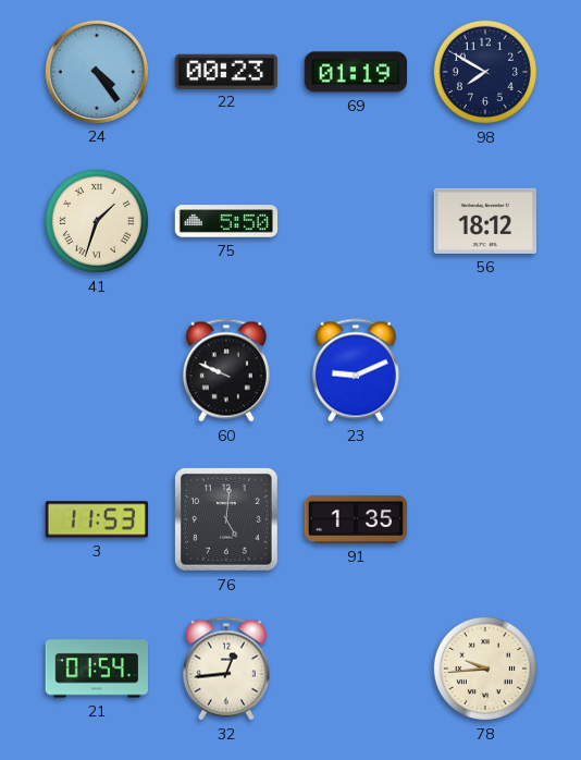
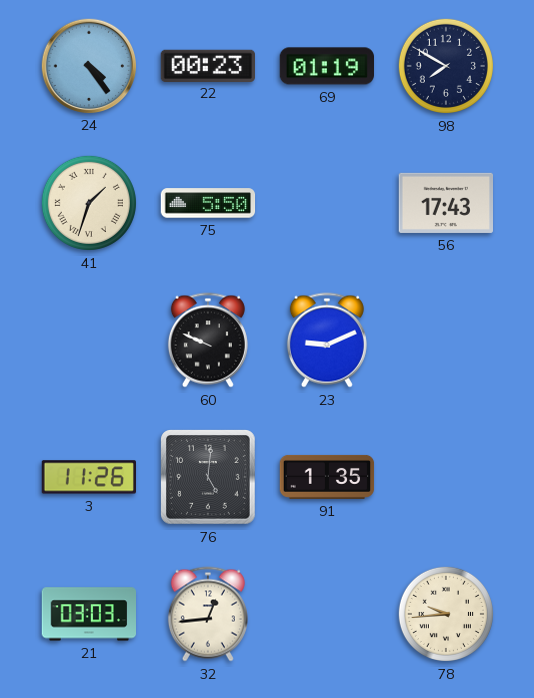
56: 18:12 -> 17:43
3: 11:53 -> 11:26
21: 01:54 -> 03:03
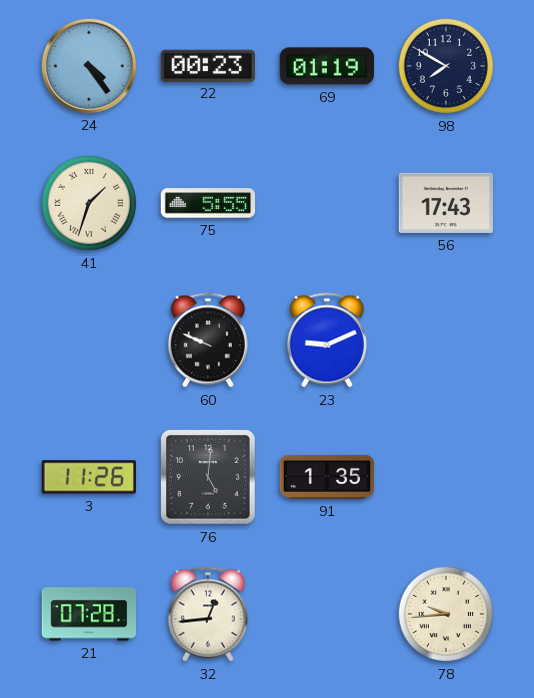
75: 5:50 -> 5:55
21: 03:03 -> 07:28
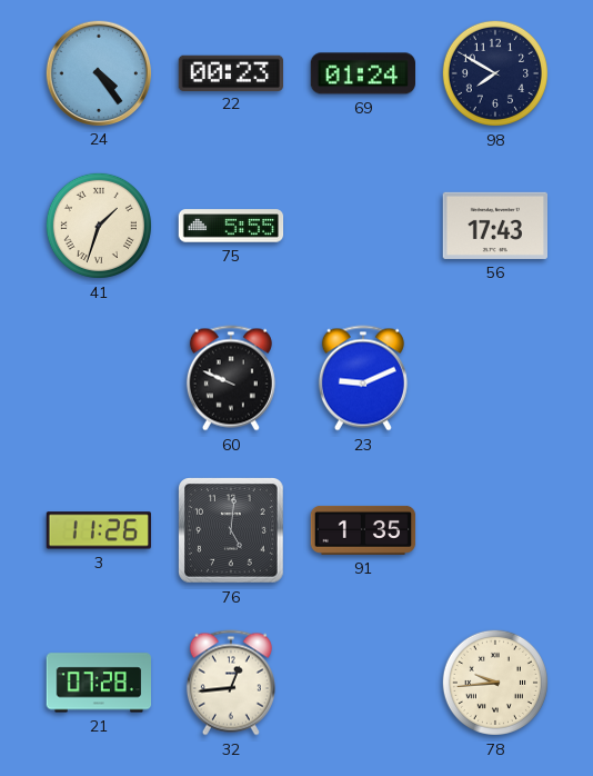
69: 01:19 -> 01:24
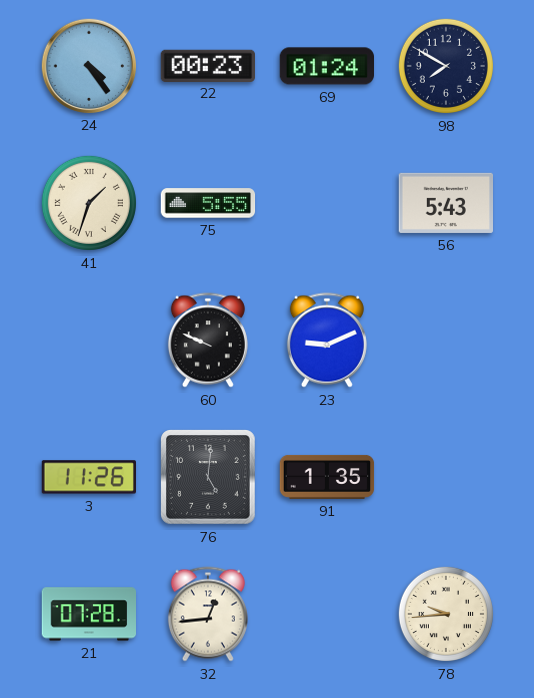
56: 17:43 -> 5:43
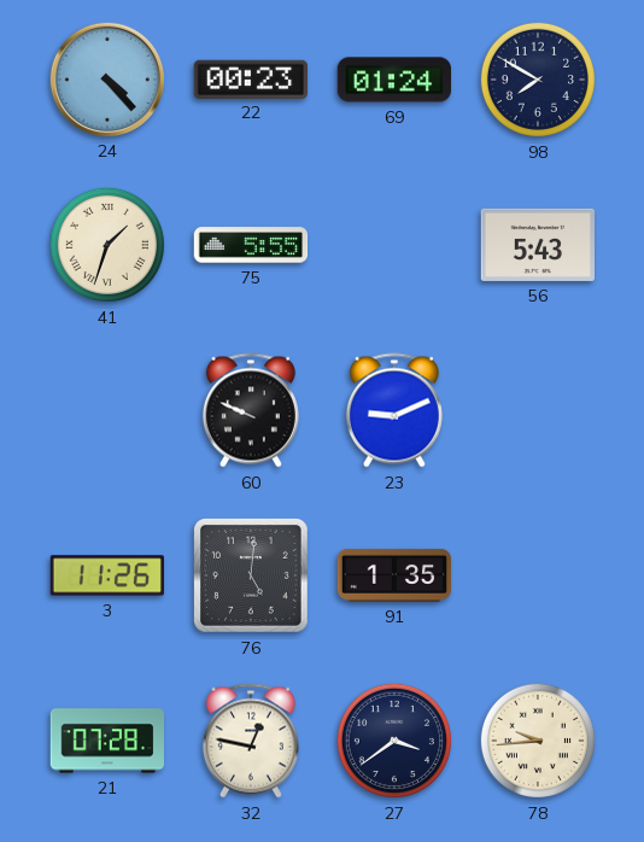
24: 4:24 -> 4:23
32: 12:44 -> 12:47
27: none -> 3:39
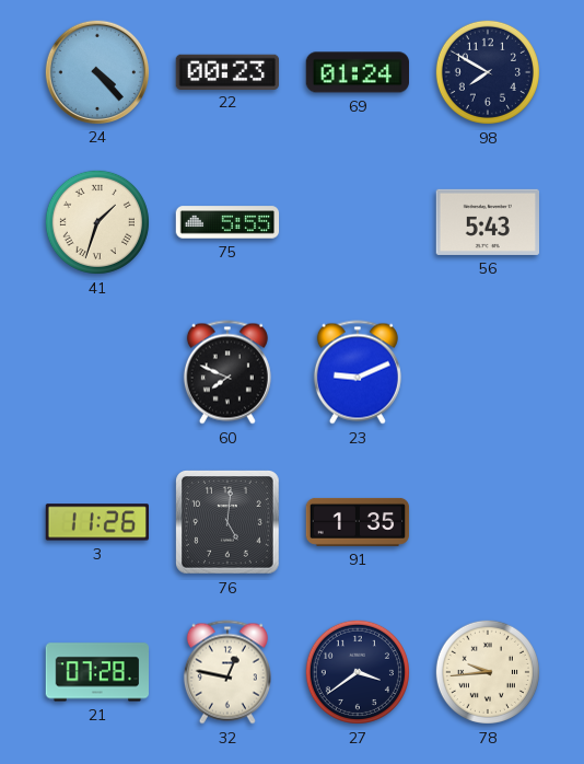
60: 9:49 -> 7:49
